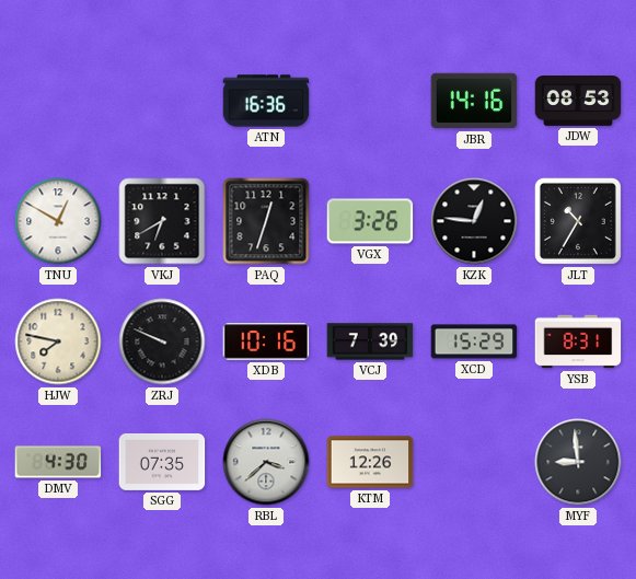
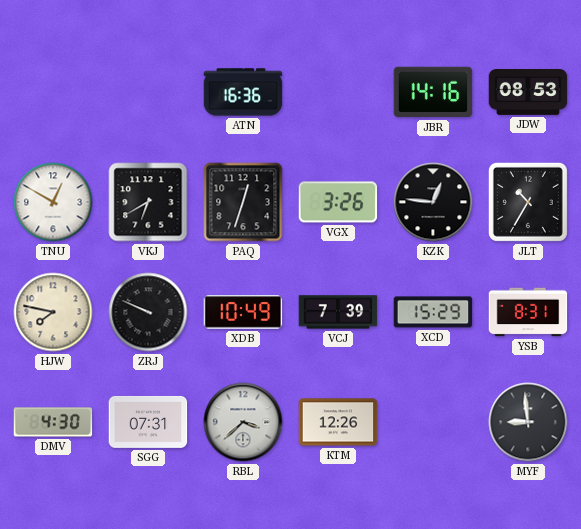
XDB: 10:16 -> 10:49
SGG: 07:35 -> 07:31
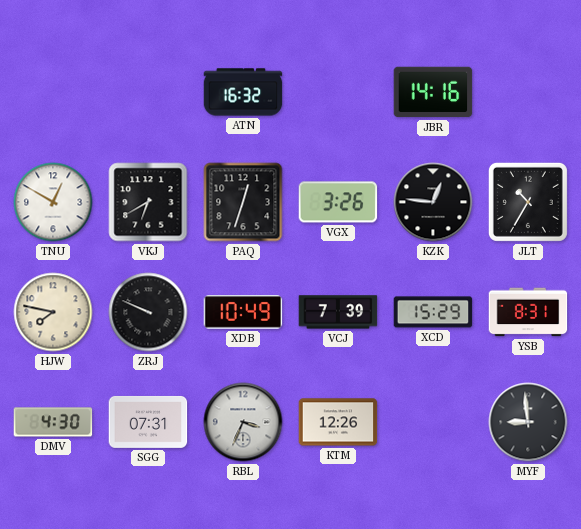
ATN: 16:36 -> 16:32
JDW: 08:53 -> none
RBL: 3:38 -> 3:34
